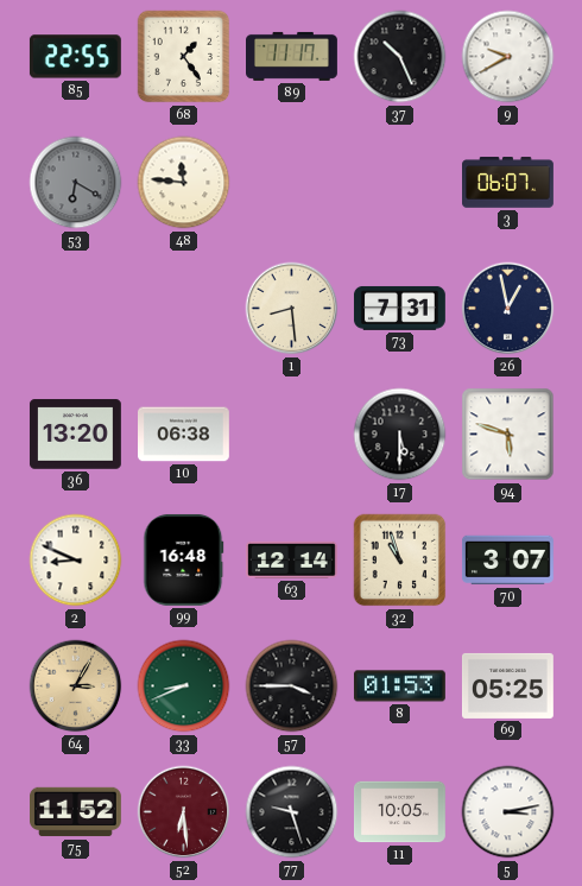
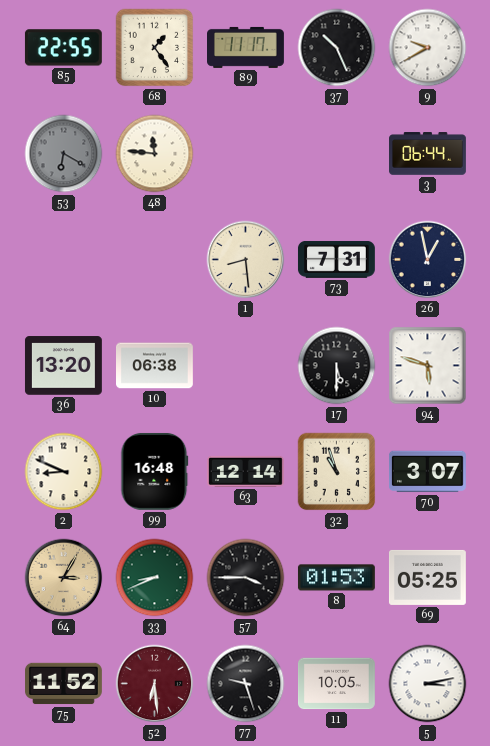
3: 06:07 -> 06:44
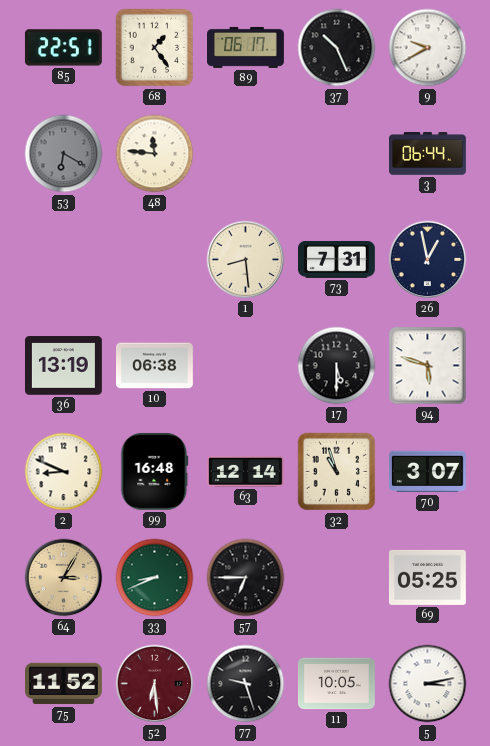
85: 22:55 -> 22:51
89: 11:17 -> 06:17
36: 13:20 -> 13:19
57: 3:45 -> 6:45
8: 01:53 -> none
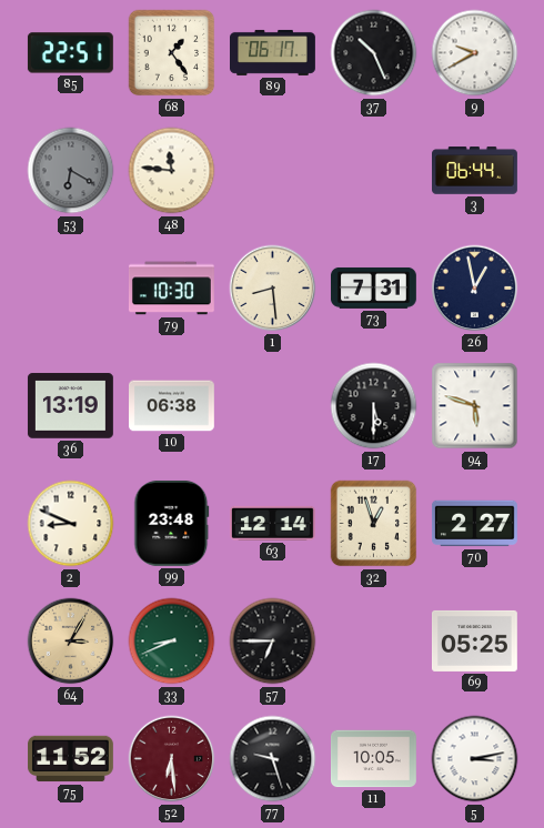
79: none -> 10:30
99: 16:48 -> 23:48
32: 10:57 -> 12:57
70: 3:07 -> 2:27
